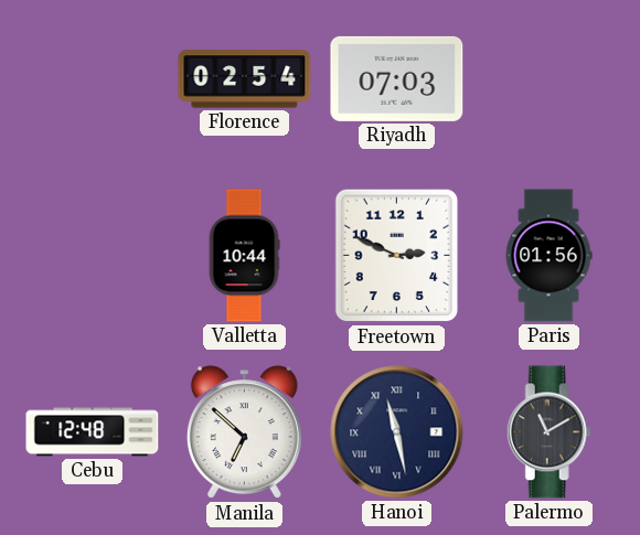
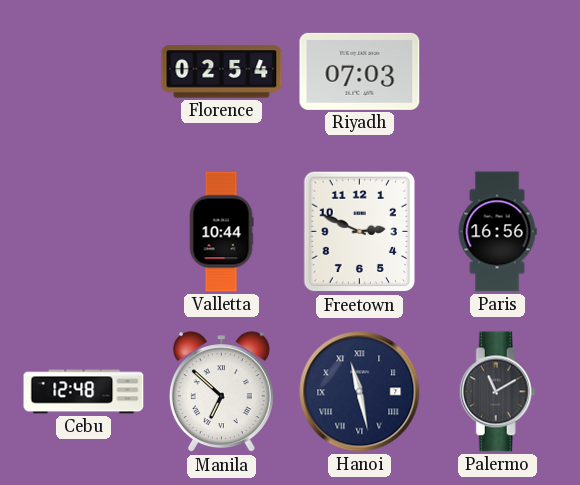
Paris: 01:56 -> 16:56
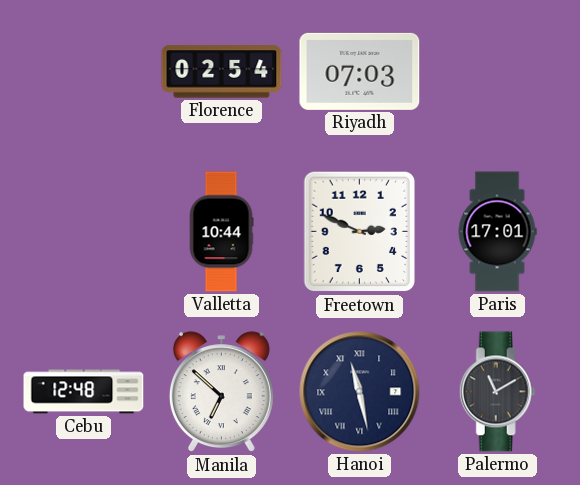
Paris: 16:56 -> 17:01
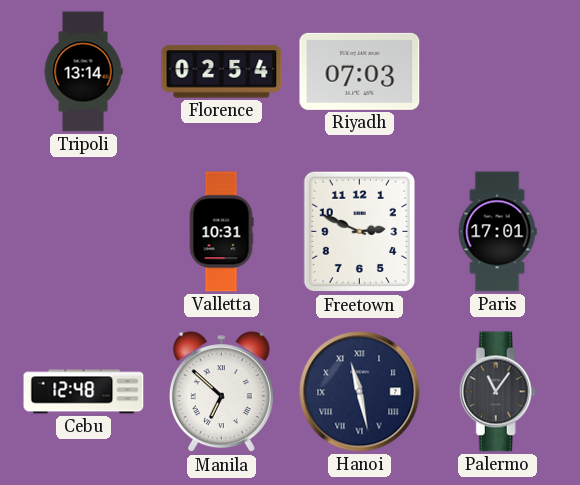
Tripoli: none -> 13:14
Valletta: 10:44 -> 10:31
Palermo: 11:10 -> 11:06
